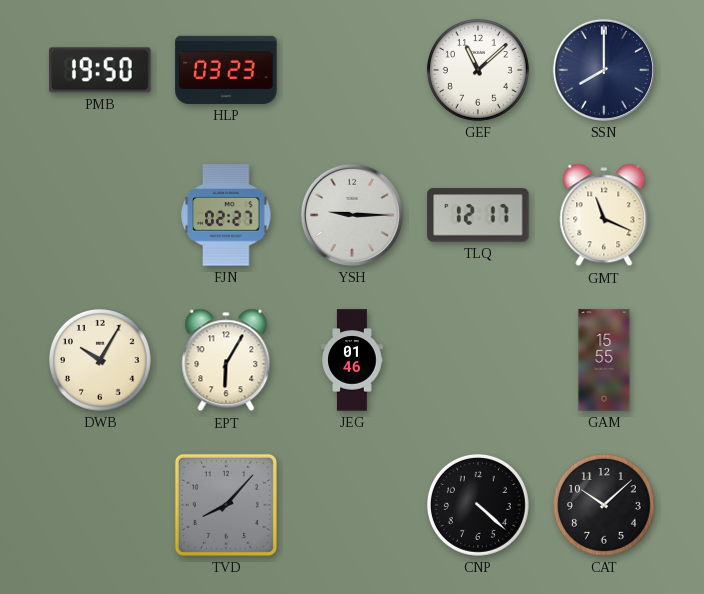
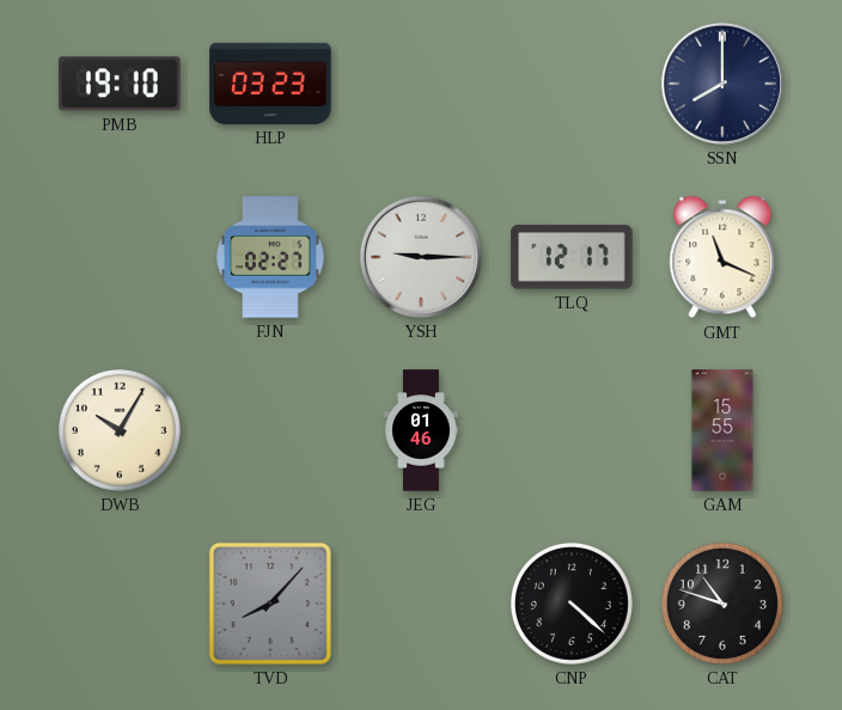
PMB: 19:50 -> 19:10
GEF: 11:08 -> none
EPT: 6:05 -> none
CAT: 10:08 -> 10:48
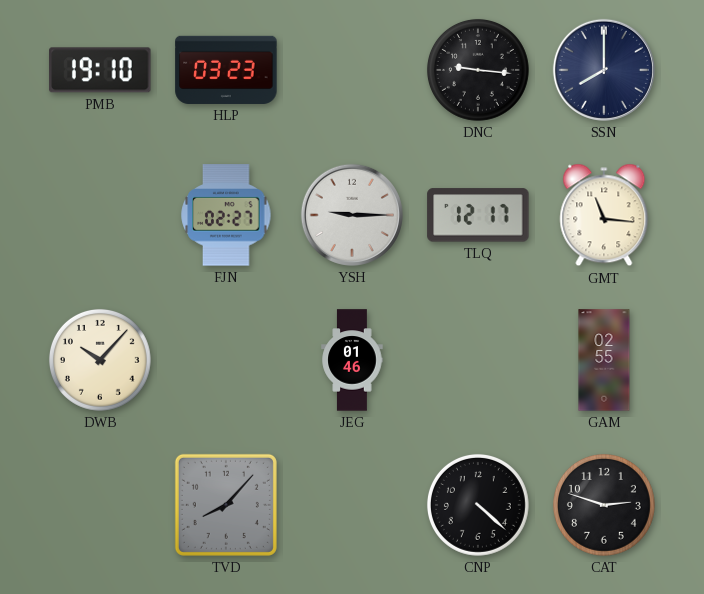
DNC: none -> 9:16
GMT: 11:19 -> 11:16
DWB: 10:05 -> 10:07
GAM: 15:55 -> 02:55
CAT: 10:48 -> 2:48
